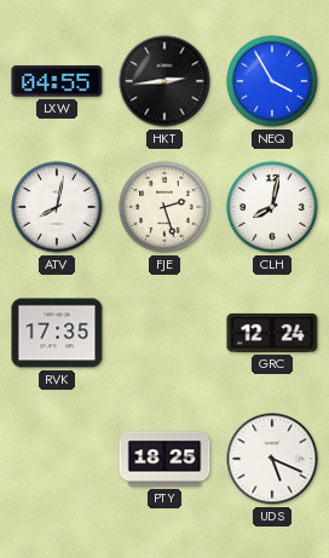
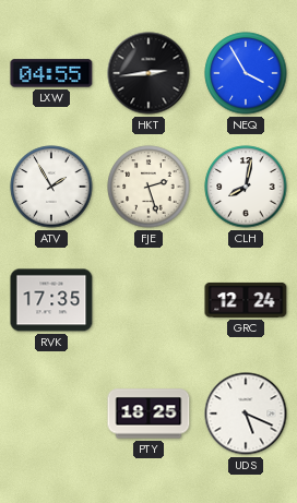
ATV: 8:02 -> 1:55
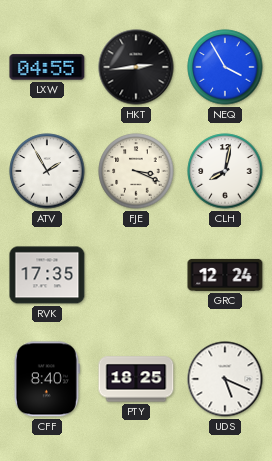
FJE: 2:27 -> 3:19
CFF: none -> 8:40
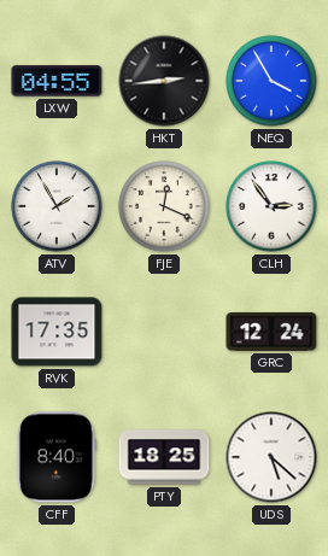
FJE: 3:19 -> 12:19
CLH: 8:02 -> 2:54
UDS: 5:19 -> 5:22
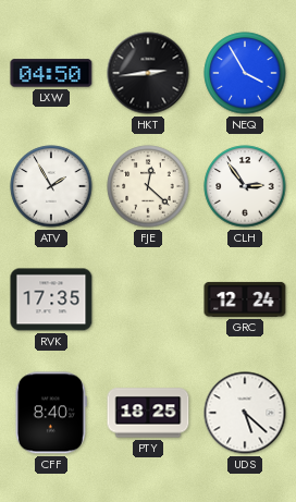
LXW: 04:55 -> 04:50
FJE: 12:19 -> 12:22
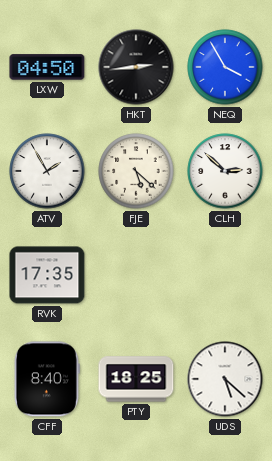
FJE: 12:22 -> 5:22
CLH: 2:54 -> 2:52
GRC: 12:24 -> none
